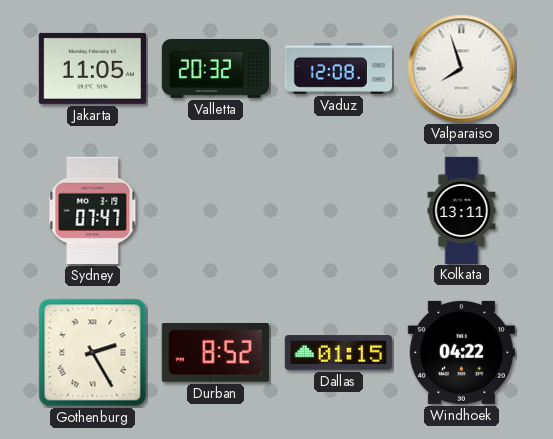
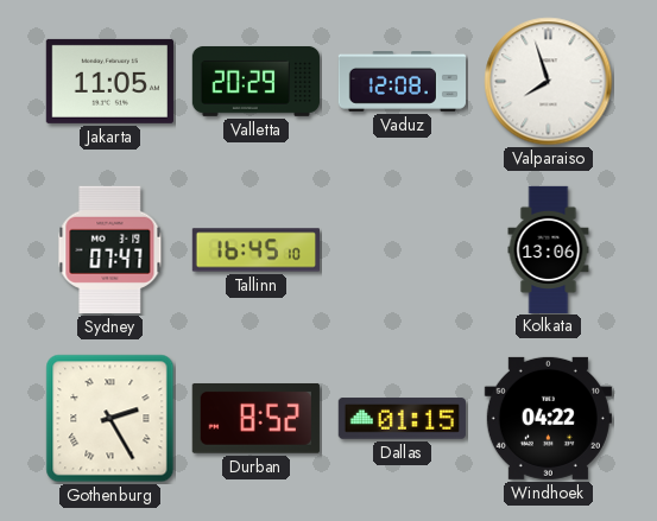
Valletta: 20:32 -> 20:29
Tallinn: none -> 16:45
Kolkata: 13:11 -> 13:06
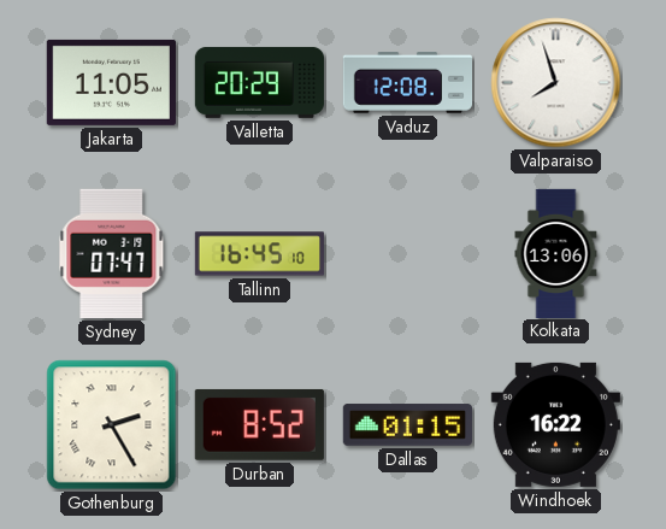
Windhoek: 04:22 -> 16:22
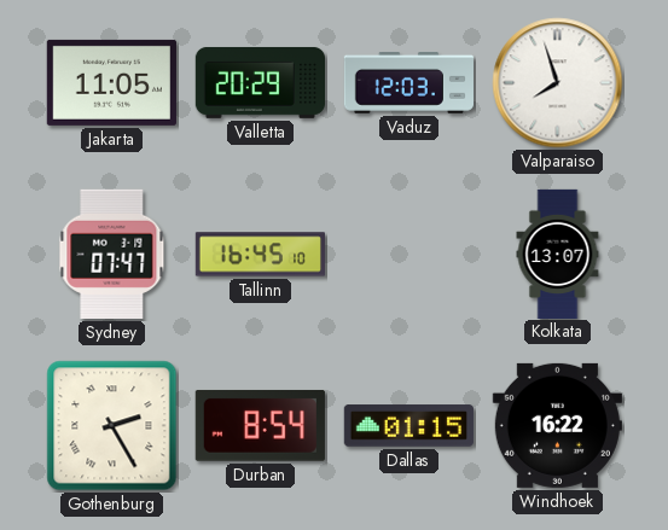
Vaduz: 12:08 -> 12:03
Kolkata: 13:06 -> 13:07
Durban: 8:52 -> 8:54
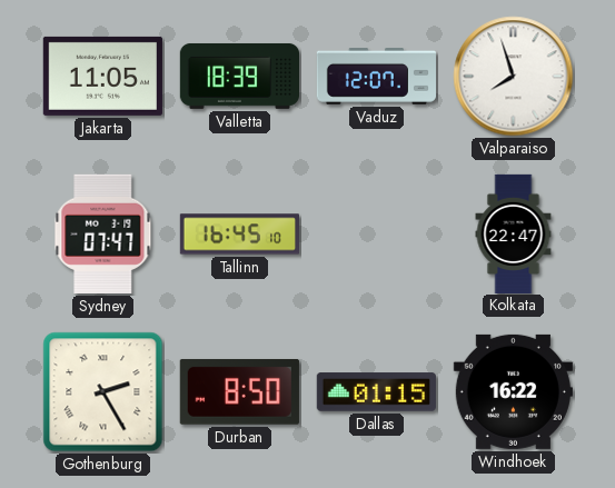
Valletta: 20:29 -> 18:39
Vaduz: 12:03 -> 12:07
Kolkata: 13:07 -> 22:47
Durban: 8:54 -> 8:50
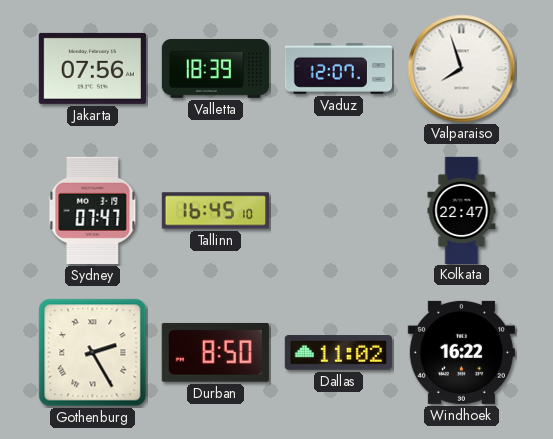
Jakarta: 11:05 -> 07:56
Dallas: 01:15 -> 11:02
